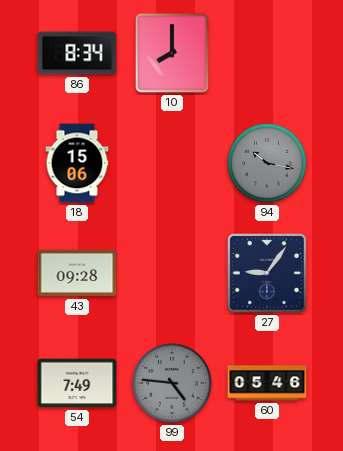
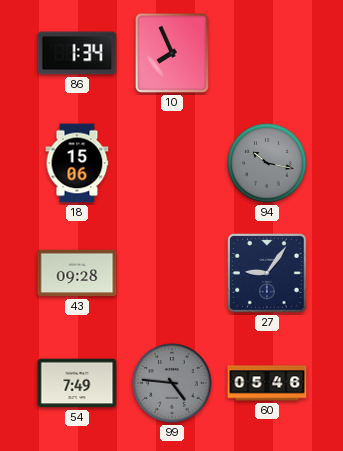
86: 8:34 -> 1:34
10: 8:00 -> 7:56
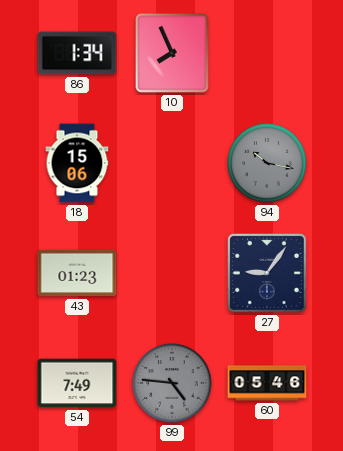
43: 09:28 -> 01:23
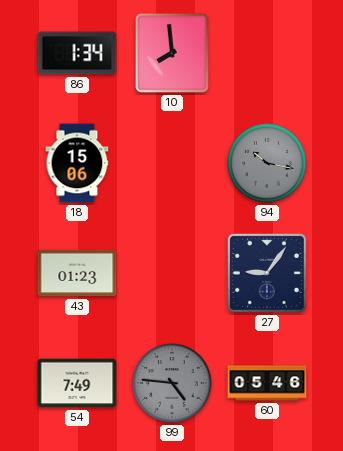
10: 7:56 -> 7:59
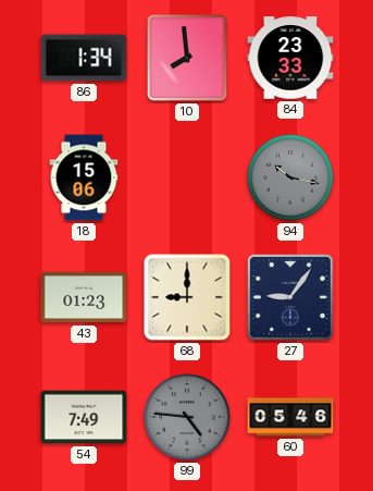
84: none -> 23:33
68: none -> 9:00
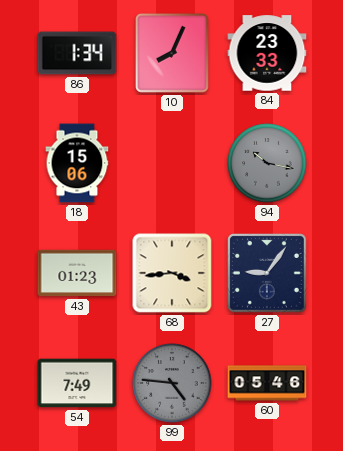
10: 7:59 -> 8:04
68: 9:00 -> 3:44
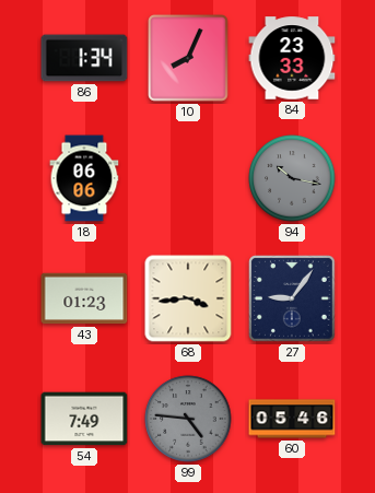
18: 15:06 -> 06:06
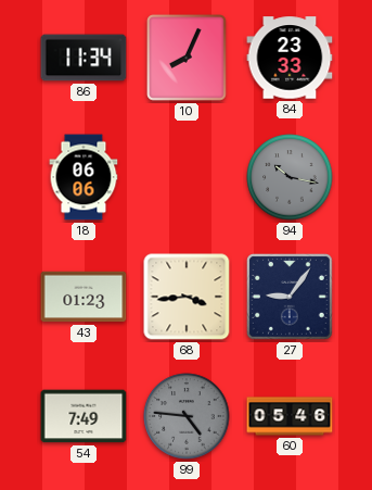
86: 1:34 -> 11:34
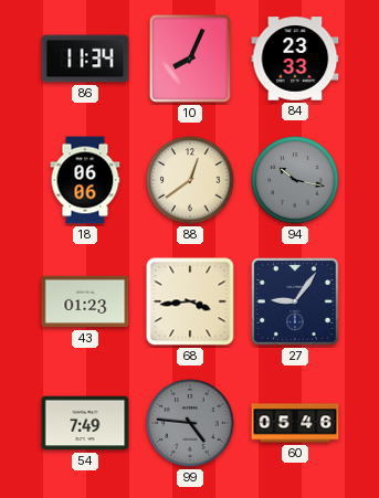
88: none -> 12:39
